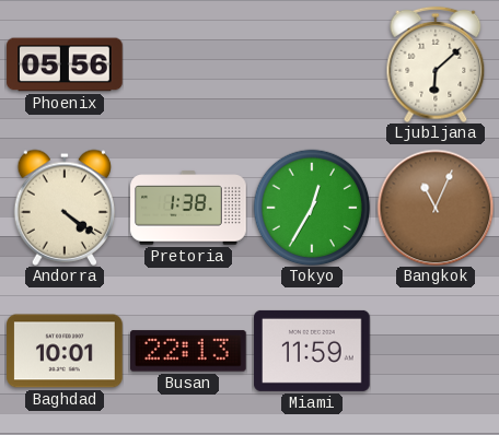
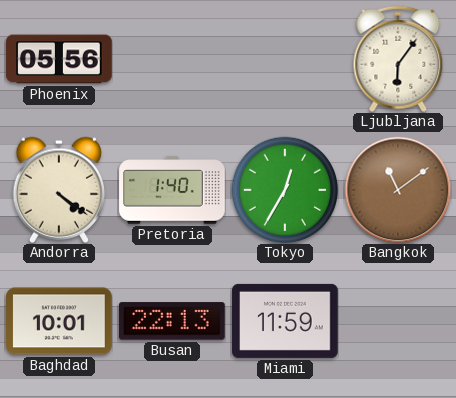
Ljubljana: 6:08 -> 6:06
Pretoria: 1:38 -> 1:40
Bangkok: 11:04 -> 11:09
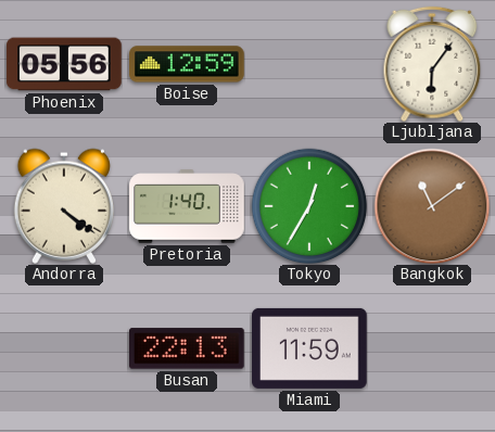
Boise: none -> 12:59
Baghdad: 10:01 -> none
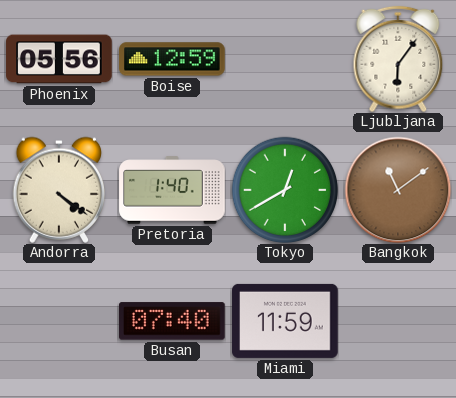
Tokyo: 12:35 -> 12:40
Busan: 22:13 -> 07:40
